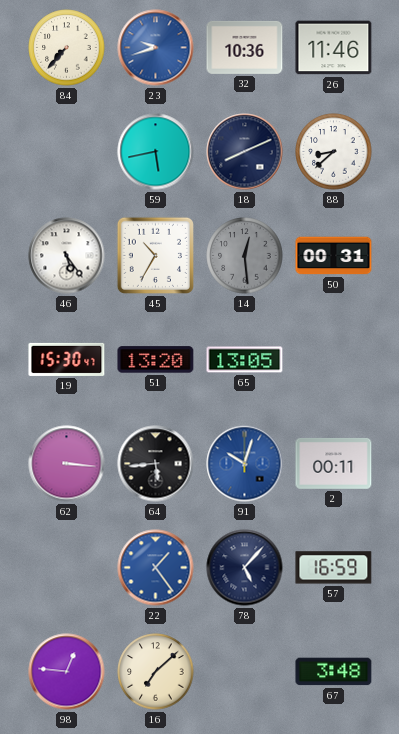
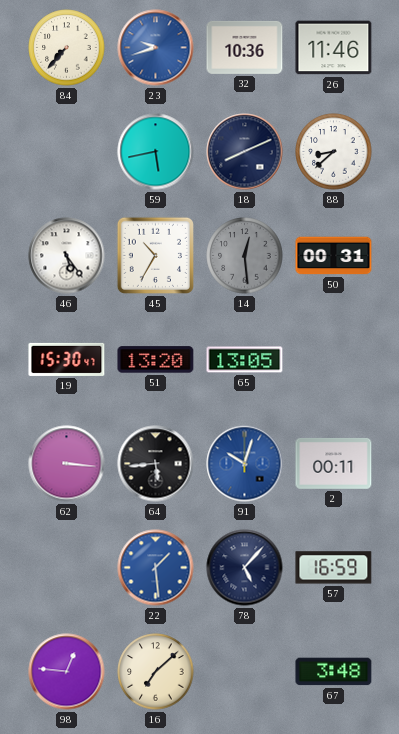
22: 1:24 -> 1:29
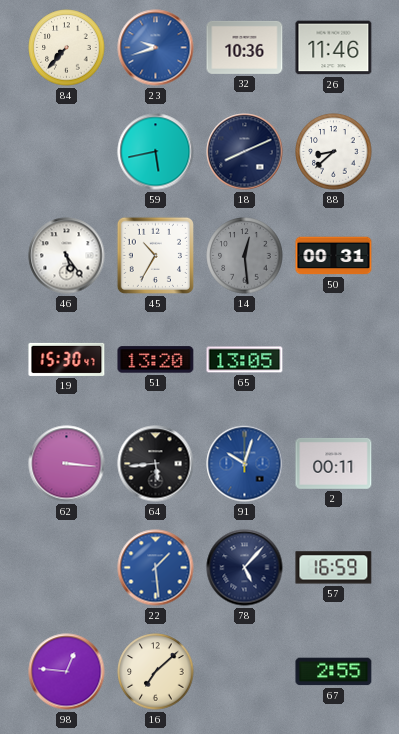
67: 3:48 -> 2:55
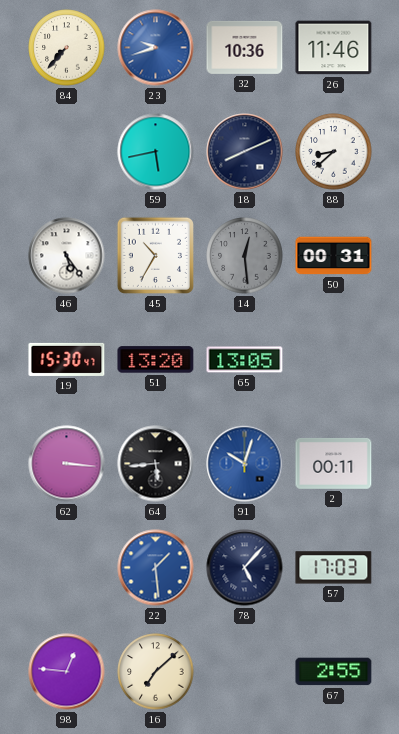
57: 16:59 -> 17:03
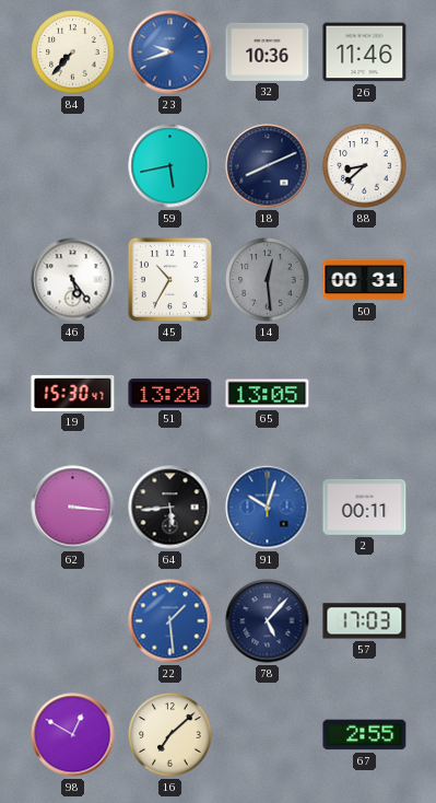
98: 12:46 -> 12:50
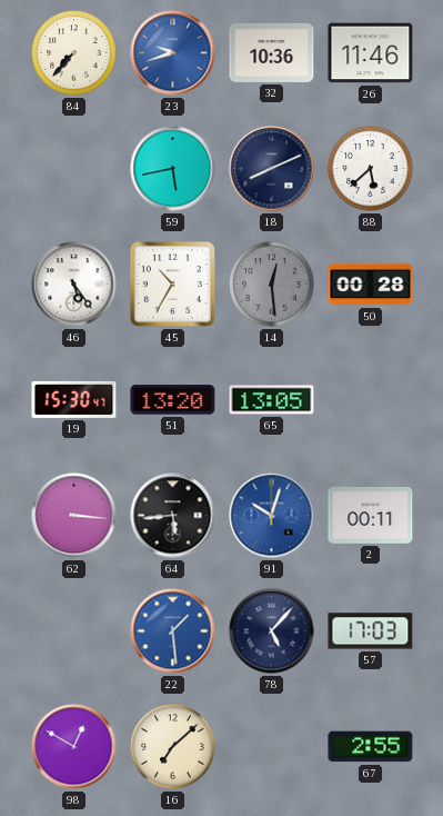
88: 8:38 -> 5:38
50: 00:31 -> 00:28
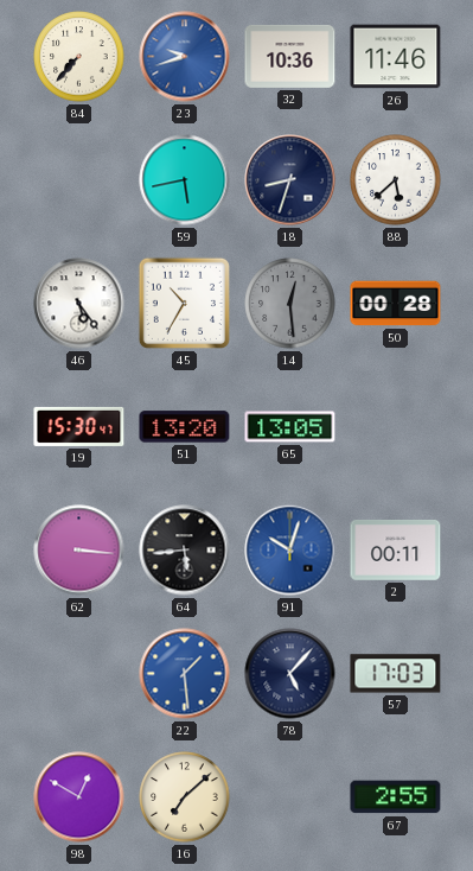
18: 8:11 -> 8:33
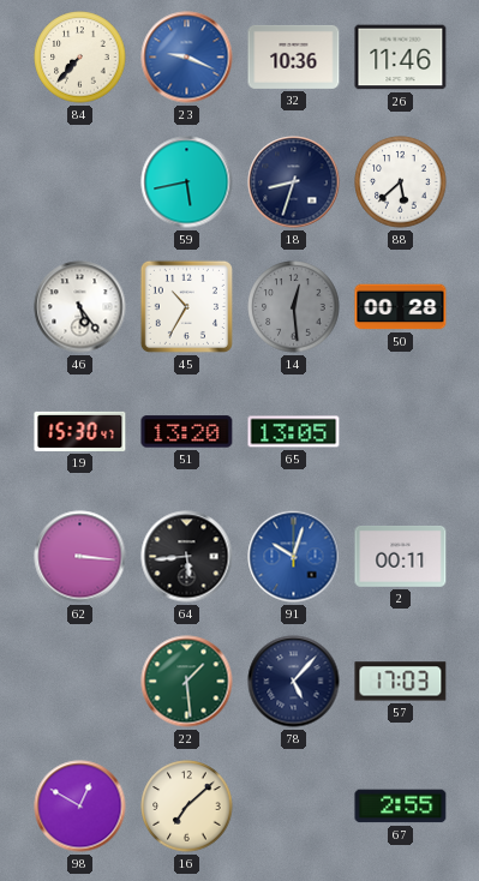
23: 9:42 -> 9:19
22 dial: blue -> green
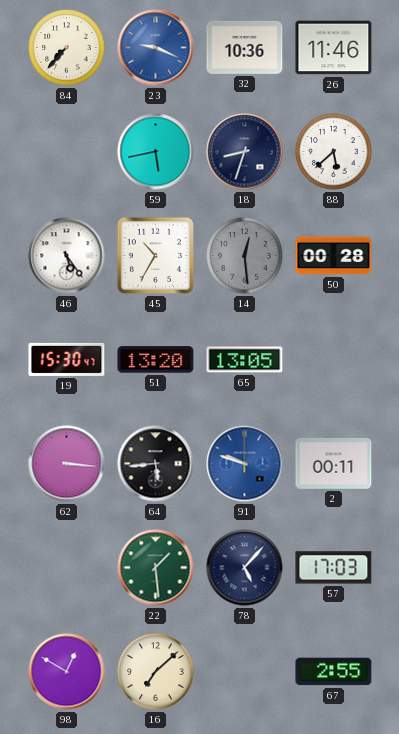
91: 10:03 -> 9:48
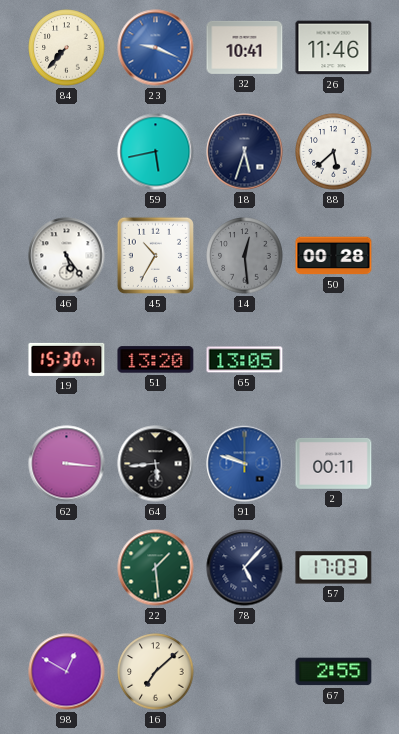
32: 10:36 -> 10:41
18: 8:33 -> 5:33
